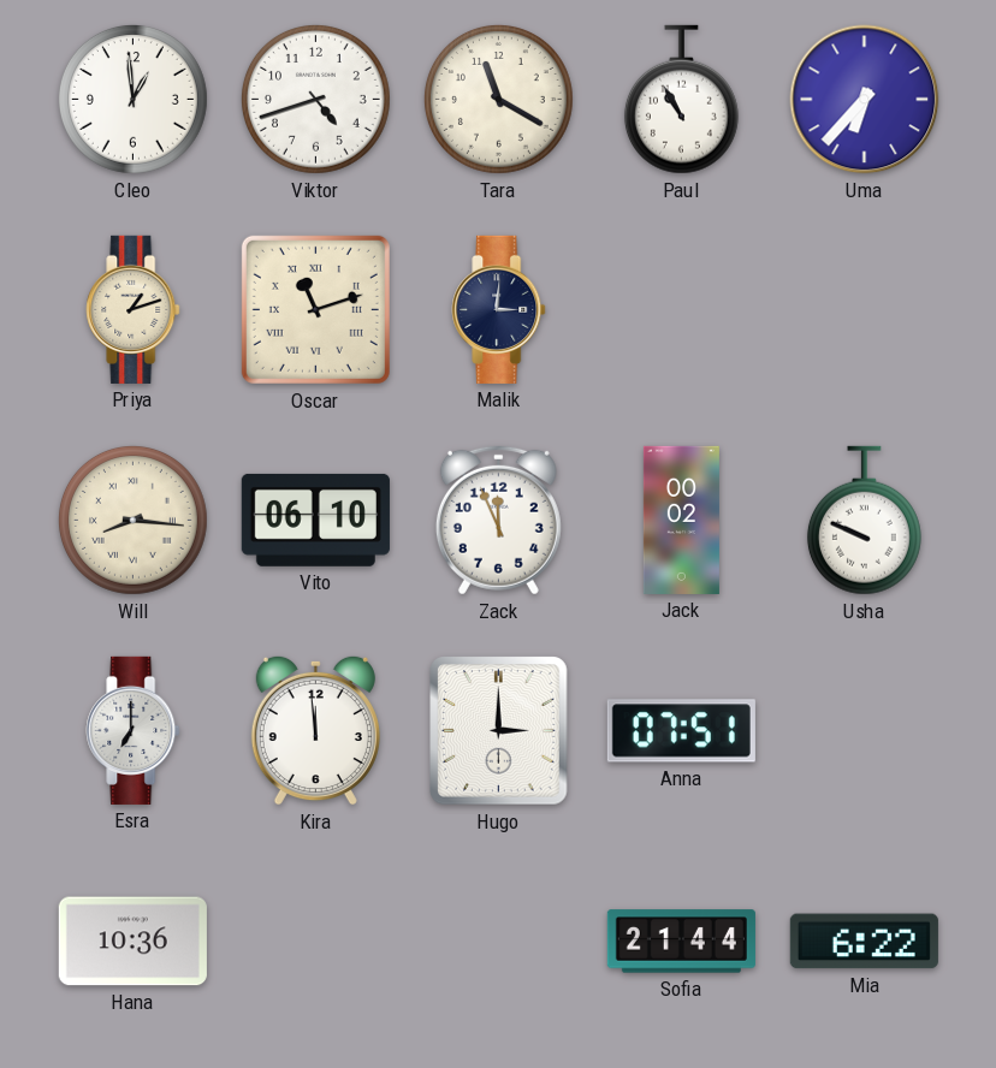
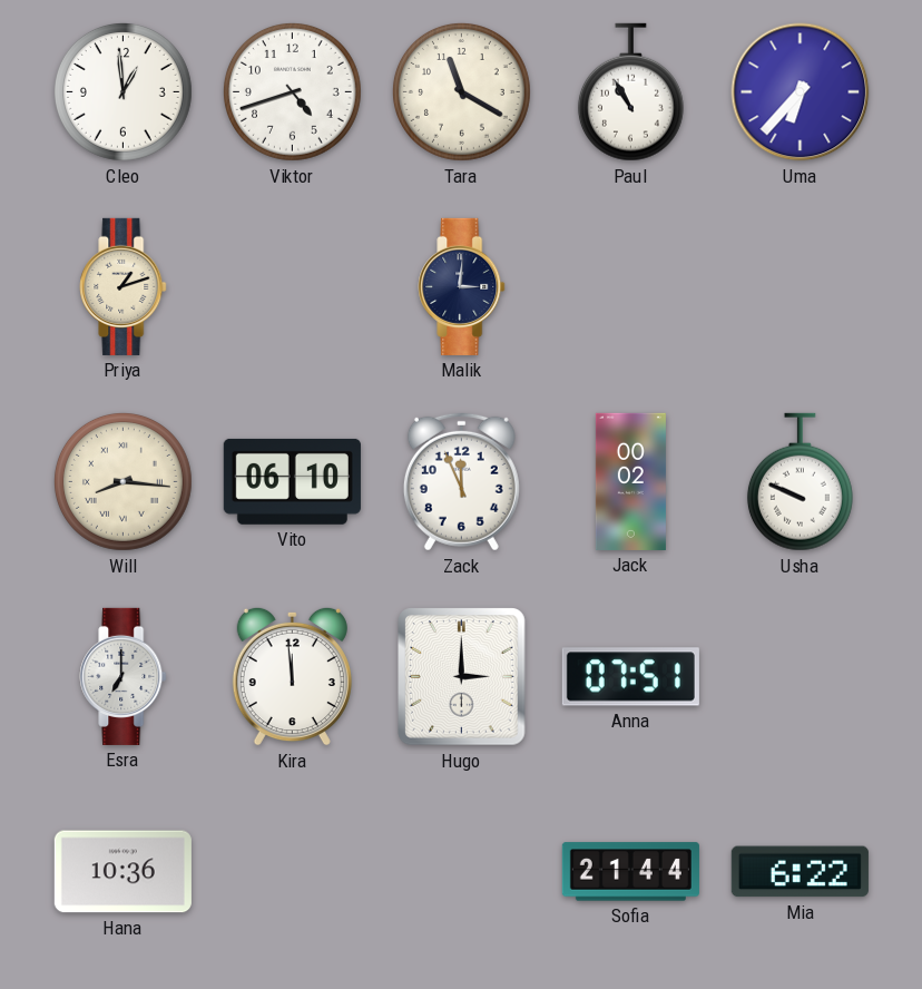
Oscar: 11:12 -> none
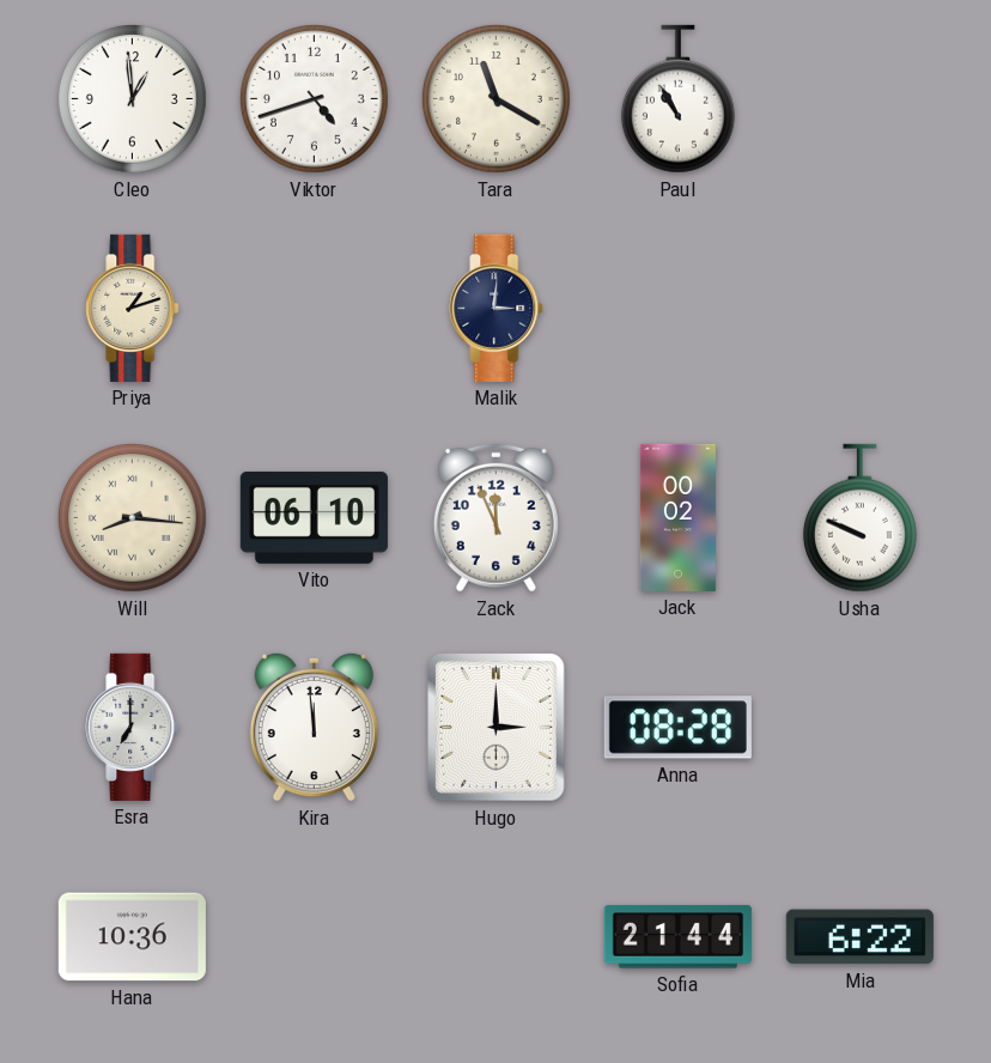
Uma: 6:37 -> none
Anna: 07:51 -> 08:28
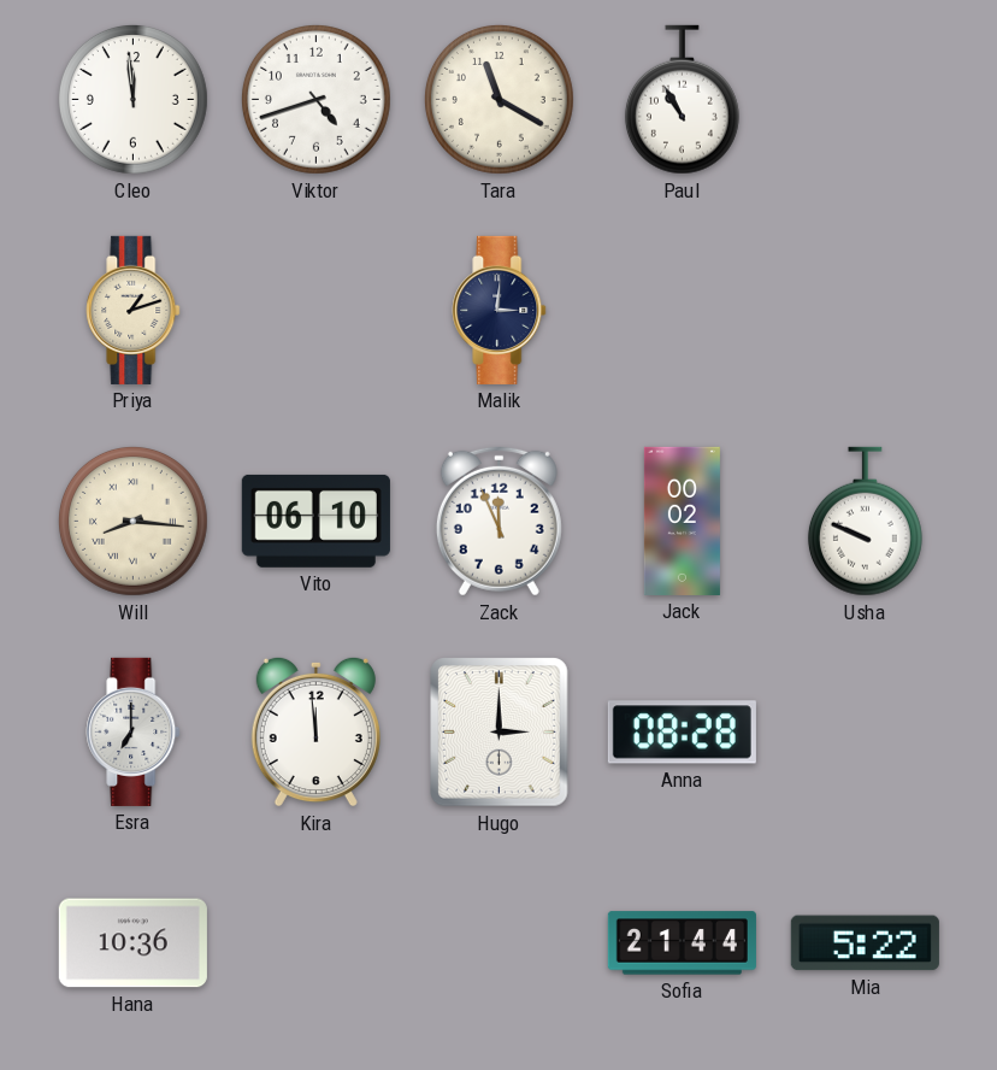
Cleo: 12:59 -> 11:59
Mia: 6:22 -> 5:22
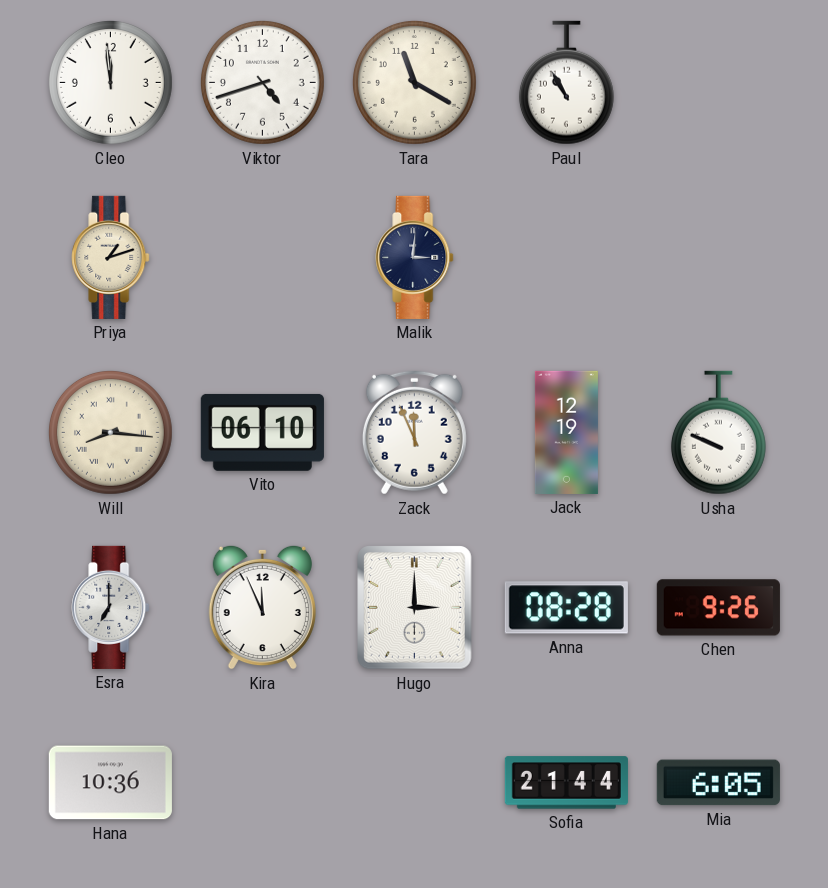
Jack: 00:02 -> 12:19
Kira: 11:59 -> 11:56
Chen: none -> 9:26
Mia: 5:22 -> 6:05
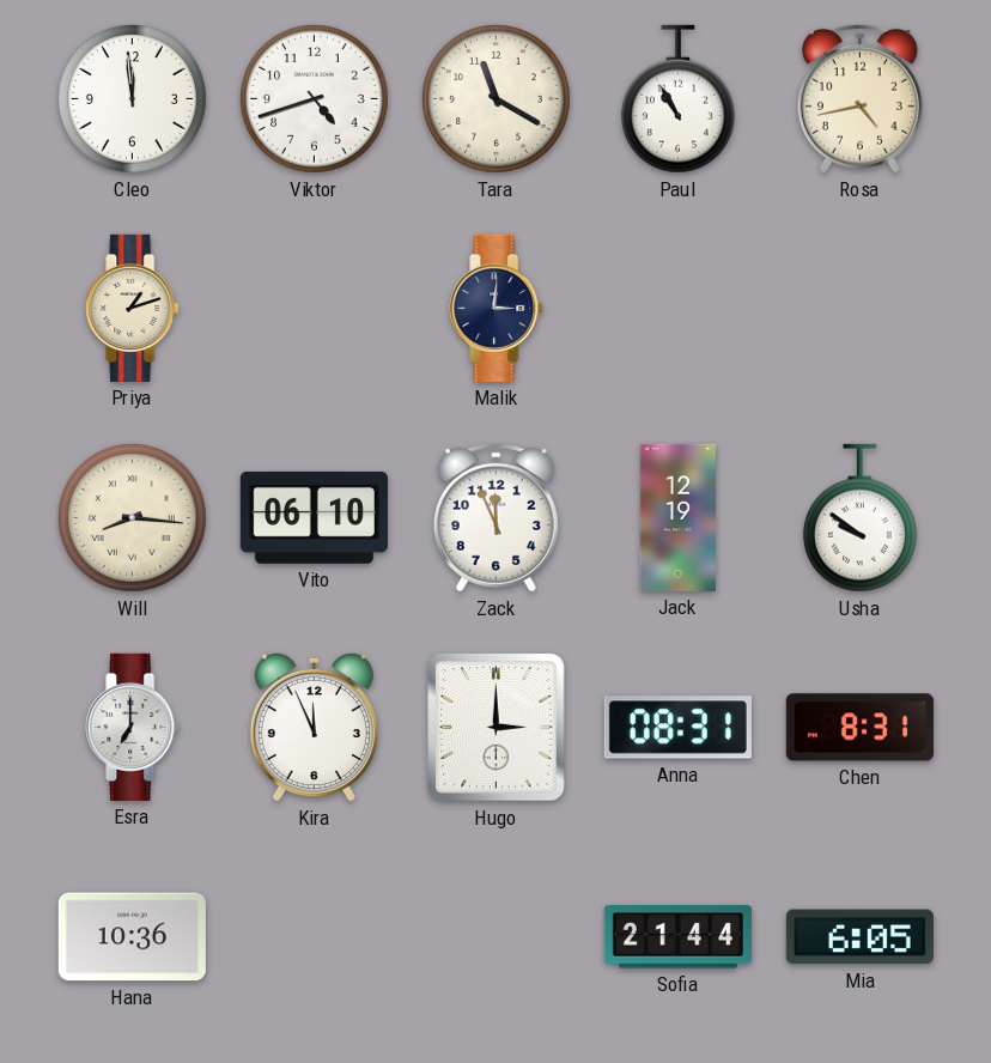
Rosa: none -> 4:43
Usha: 9:49 -> 9:51
Anna: 08:28 -> 08:31
Chen: 9:26 -> 8:31
